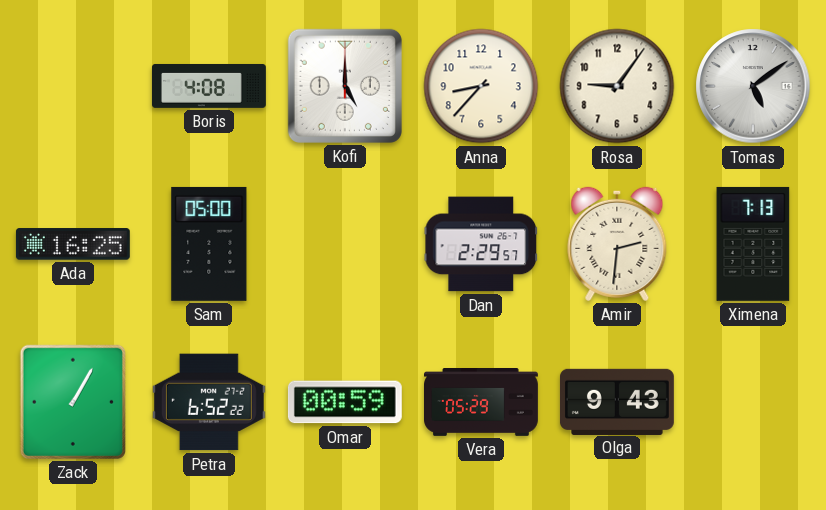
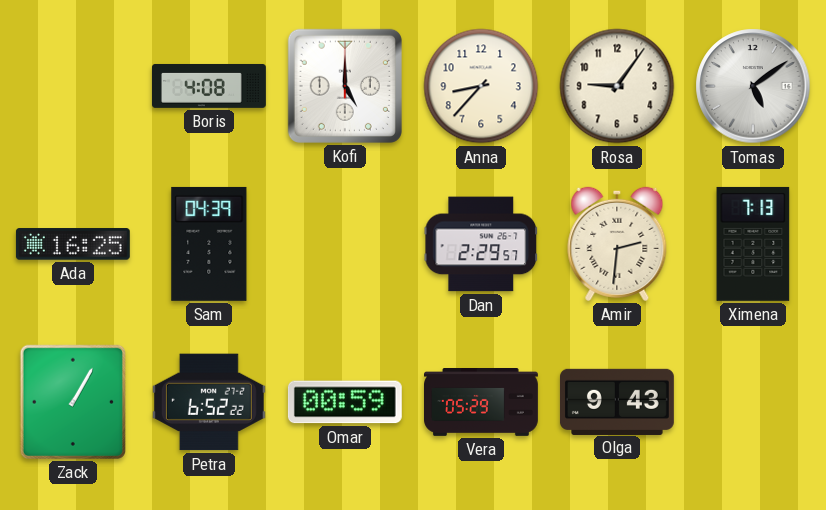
Sam: 05:00 -> 04:39
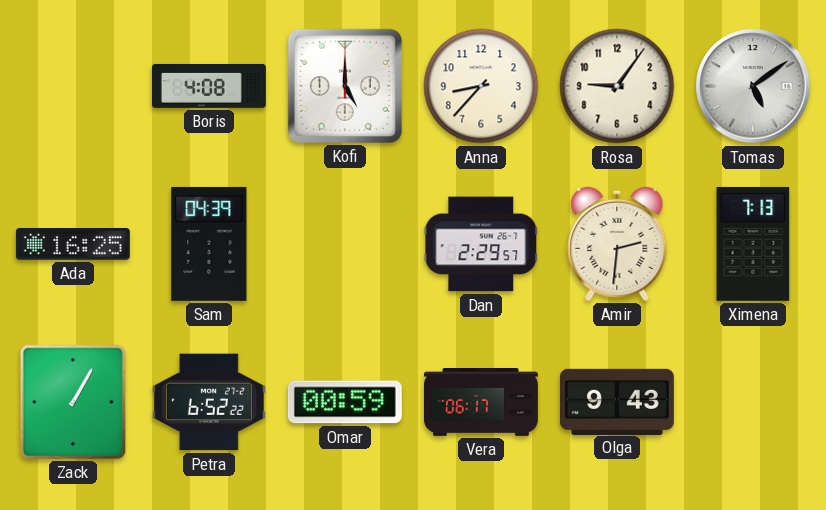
Vera: 05:29 -> 06:17
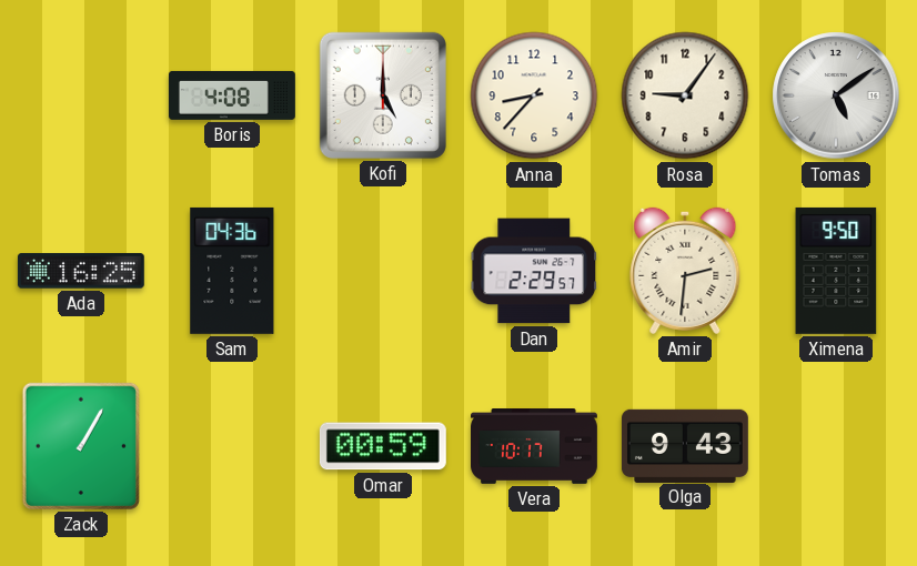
Sam: 04:39 -> 04:36
Ximena: 7:13 -> 9:50
Petra: 6:52 -> none
Vera: 06:17 -> 10:17
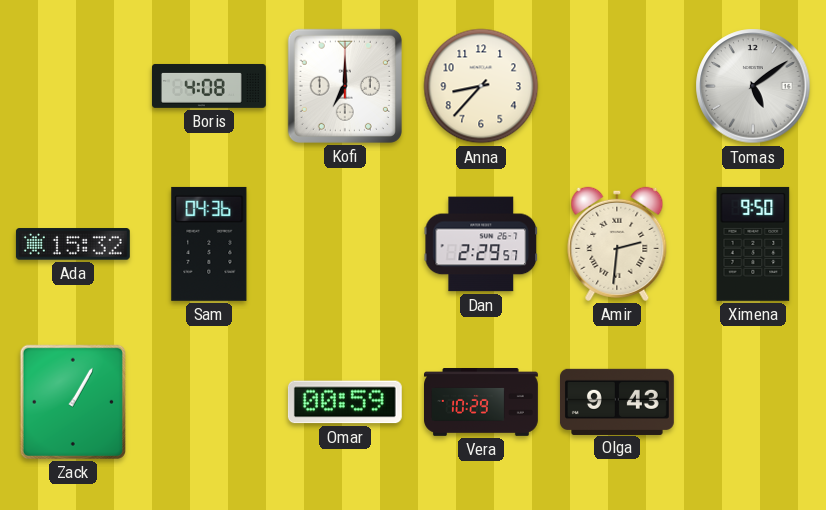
Kofi: 5:00 -> 7:00
Rosa: 9:06 -> none
Ada: 16:25 -> 15:32
Vera: 10:17 -> 10:29
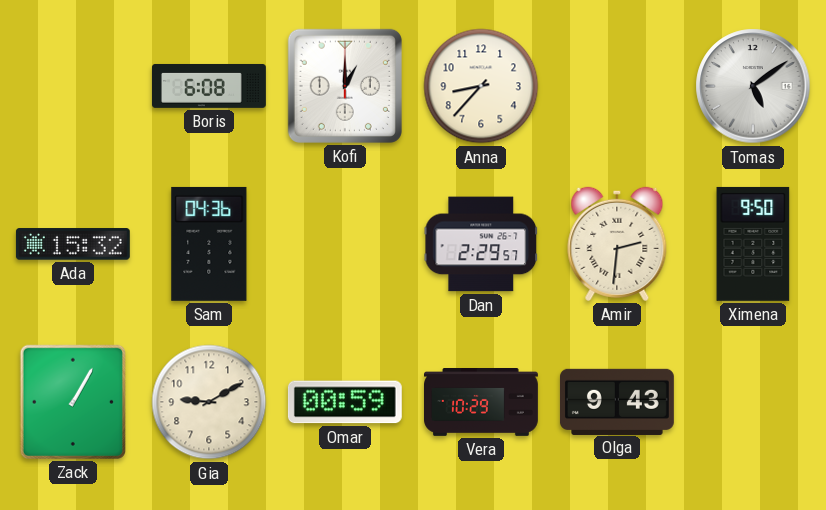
Boris: 4:08 -> 6:08
Kofi: 7:00 -> 1:00
Gia: none -> 9:10
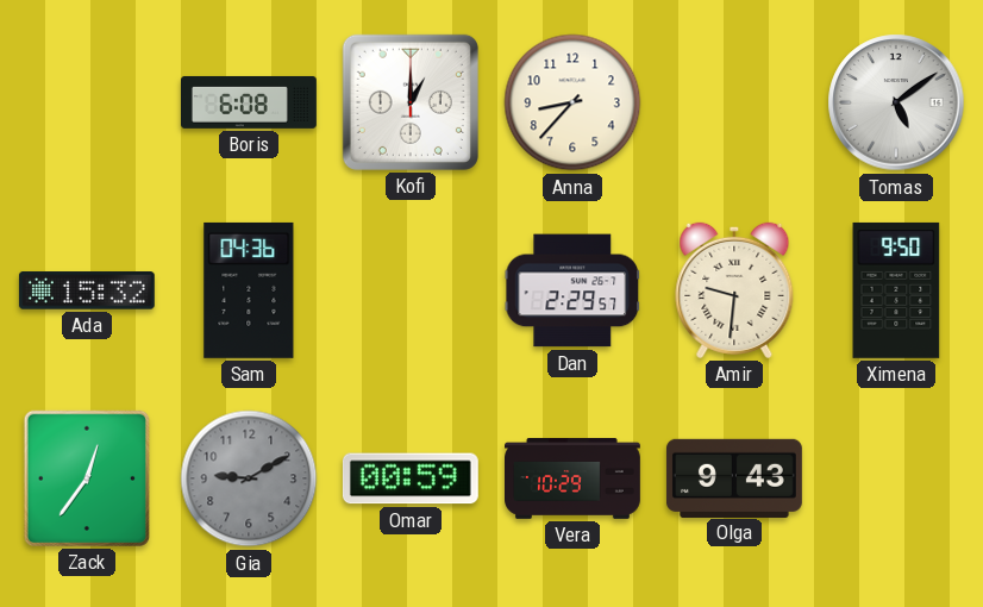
Amir: 2:31 -> 9:31
Zack: 1:05 -> 12:36
Gia dial: cream -> grey
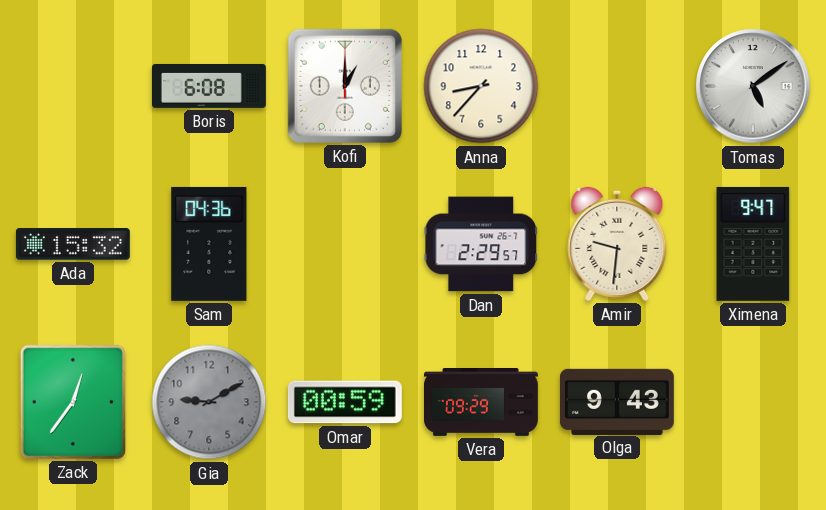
Ximena: 9:50 -> 9:47
Vera: 10:29 -> 09:29
